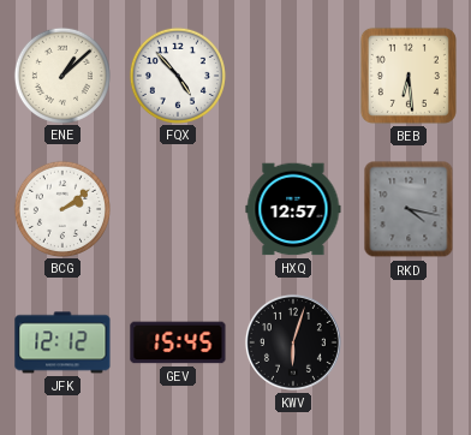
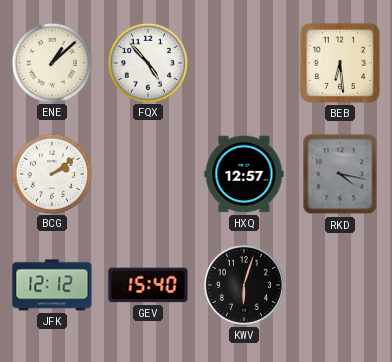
GEV: 15:45 -> 15:40
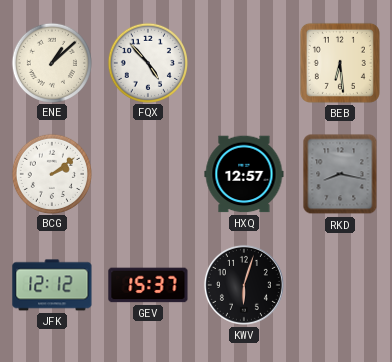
RKD: 4:17 -> 8:17
GEV: 15:40 -> 15:37
